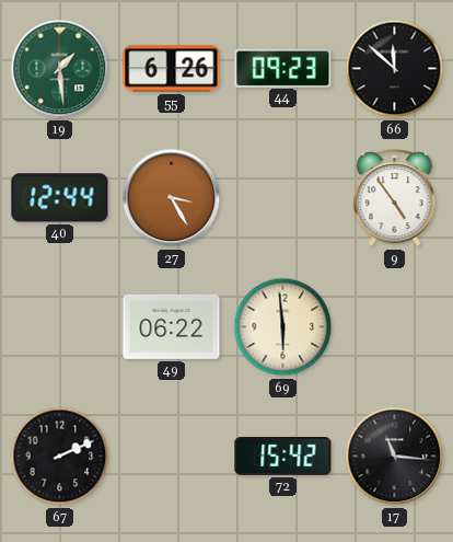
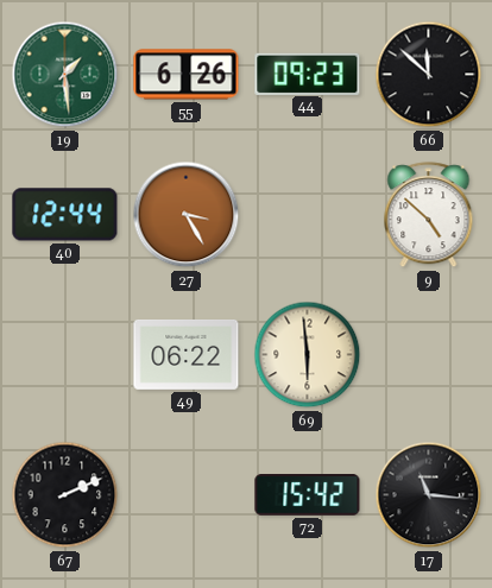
9: 4:54 -> 4:52
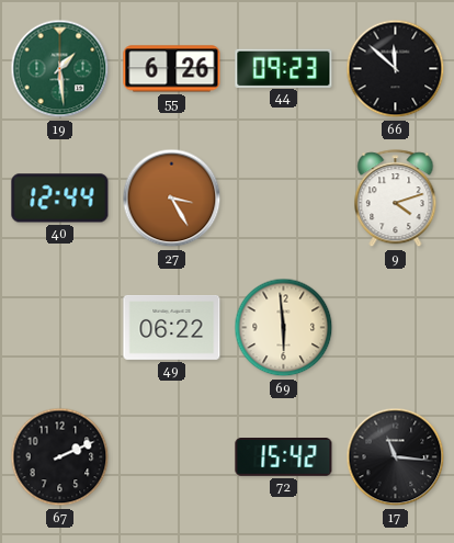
9: 4:52 -> 4:12
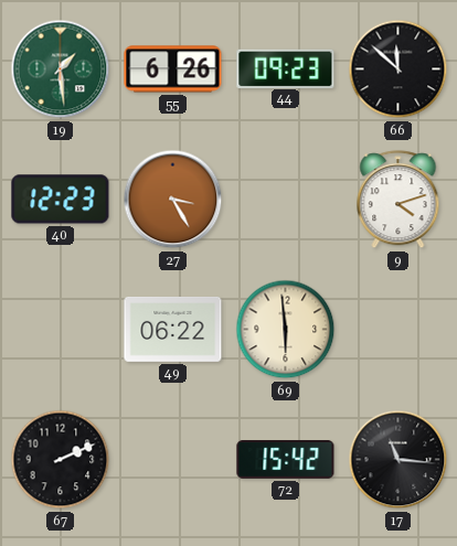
40: 12:44 -> 12:23
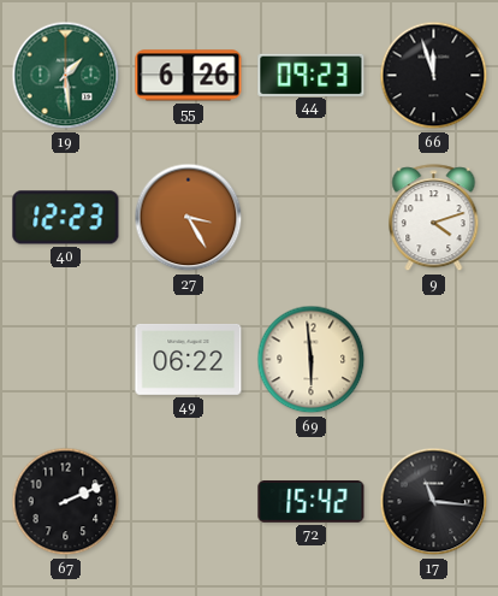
66: 11:52 -> 11:57
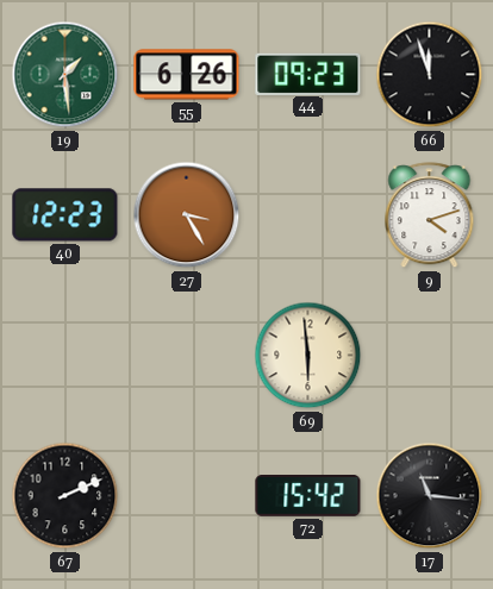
49: 06:22 -> none
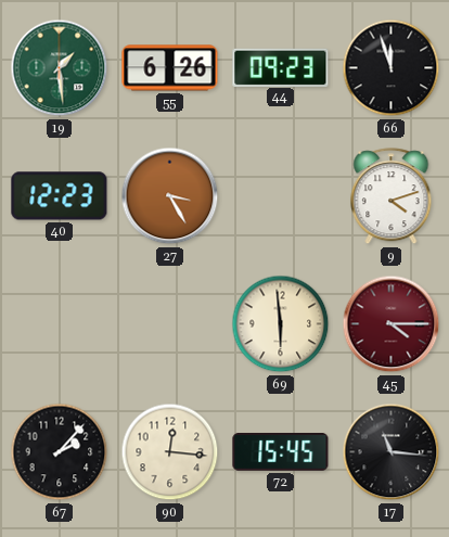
45: none -> 4:15
67: 2:11 -> 2:07
90: none -> 12:16
72: 15:42 -> 15:45
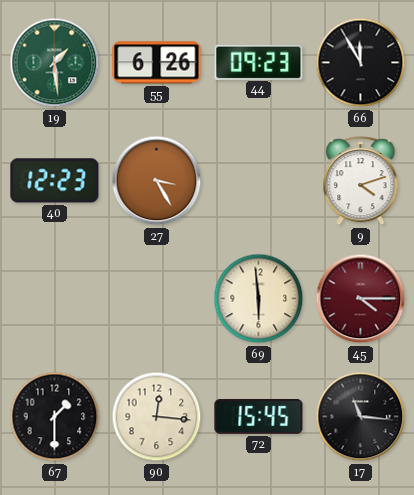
66: 11:57 -> 11:55
67: 2:07 -> 1:30
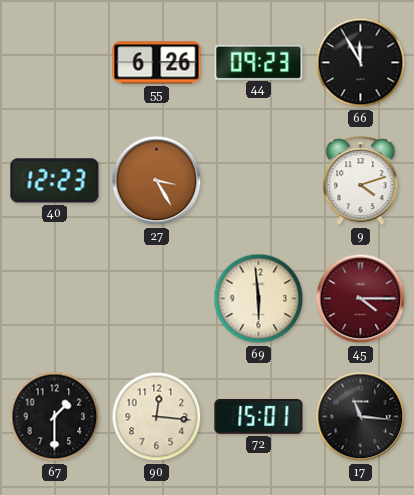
19: 1:29 -> none
72: 15:45 -> 15:01
